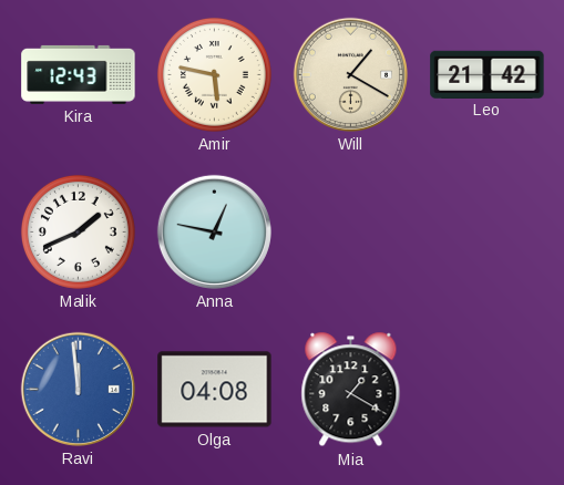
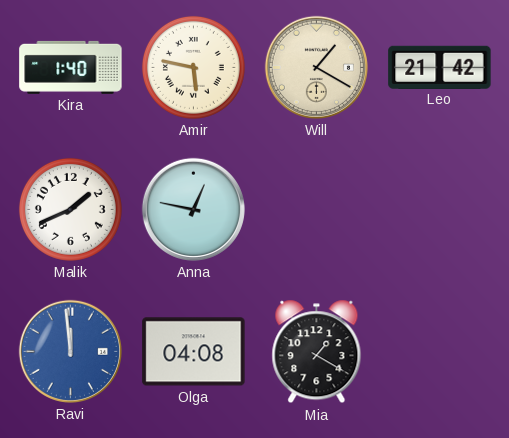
Kira: 12:43 -> 1:40
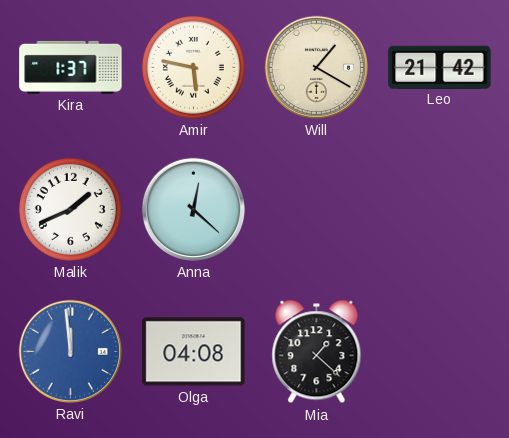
Kira: 1:40 -> 1:37
Anna: 12:47 -> 12:22
Mia: 1:20 -> 1:22
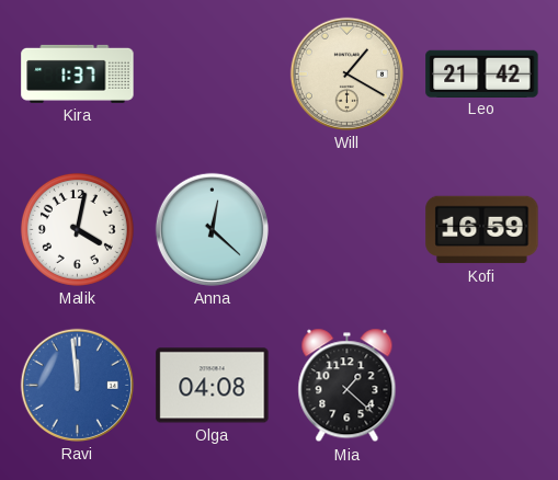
Amir: 5:47 -> none
Malik: 1:41 -> 4:02
Kofi: none -> 16:59
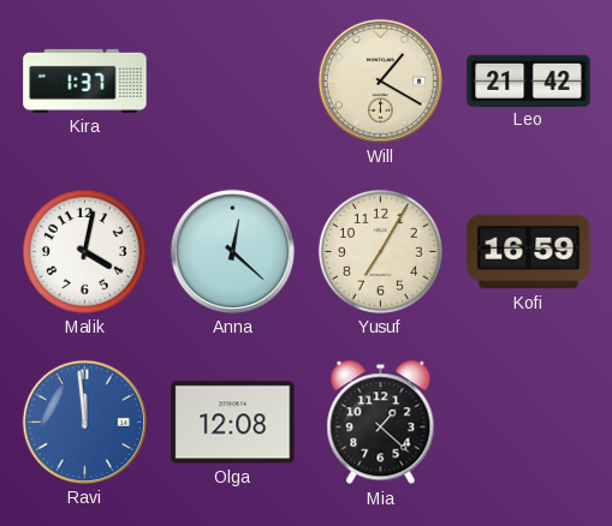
Yusuf: none -> 7:05
Olga: 04:08 -> 12:08
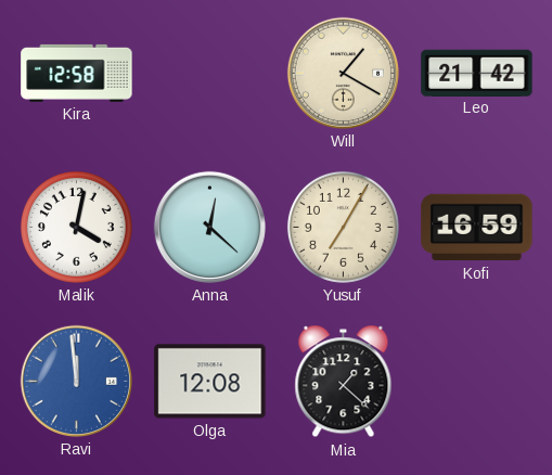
Kira: 1:37 -> 12:58
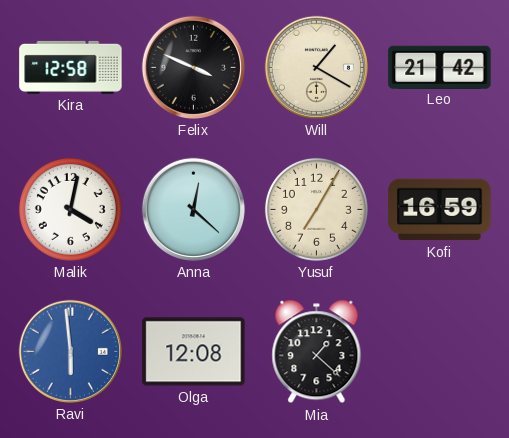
Felix: none -> 3:49
Ravi: 11:59 -> 5:59
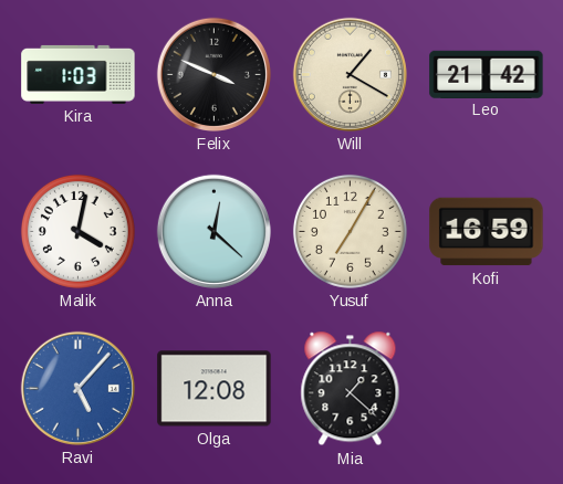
Kira: 12:58 -> 1:03
Ravi: 5:59 -> 5:07
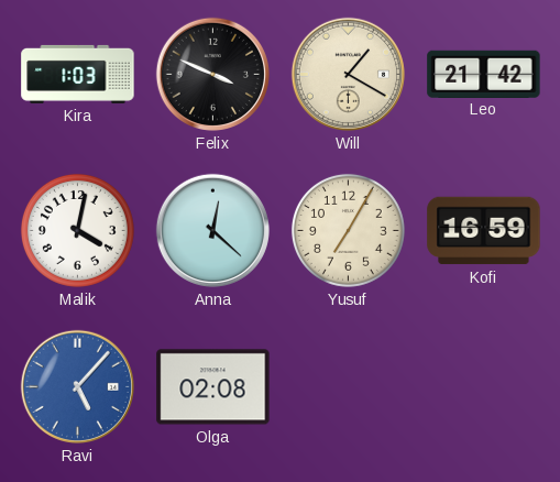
Olga: 12:08 -> 02:08
Mia: 1:22 -> none
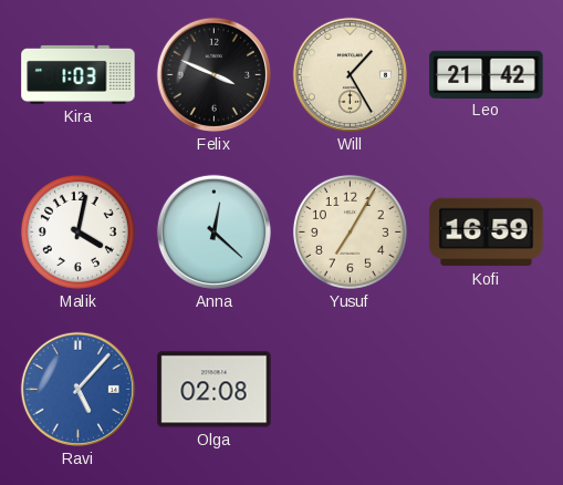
Will: 1:20 -> 1:25
